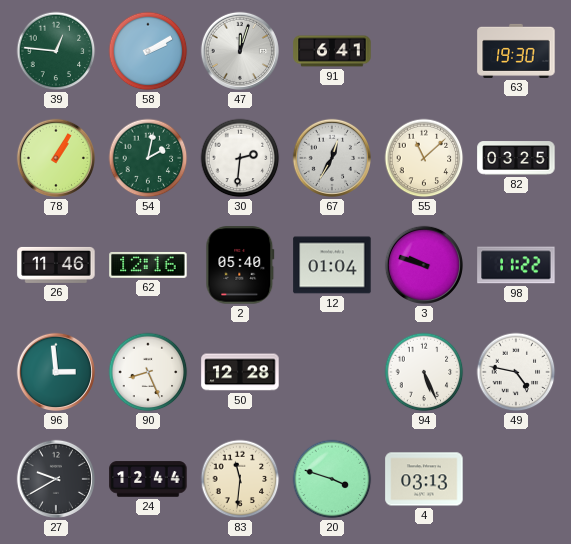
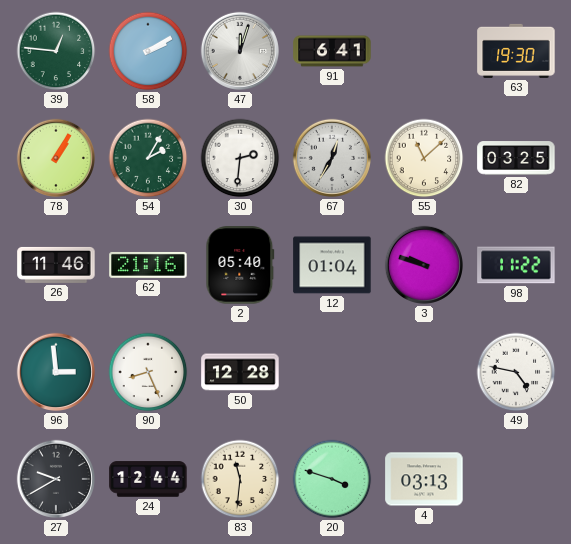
54: 2:02 -> 2:05
62: 12:16 -> 21:16
94: 5:26 -> none
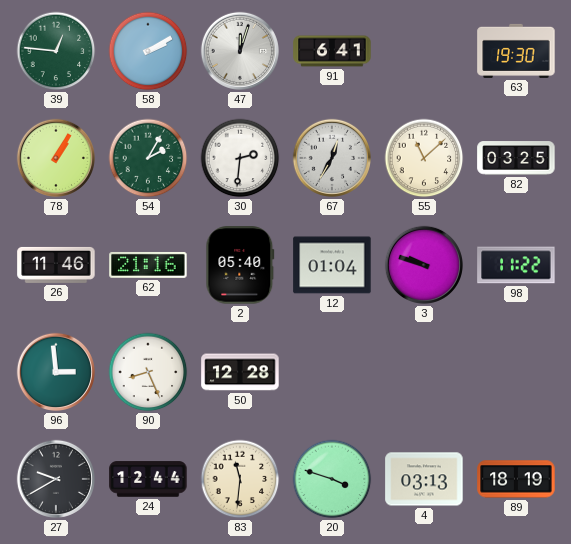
49: 4:47 -> none
89: none -> 18:19
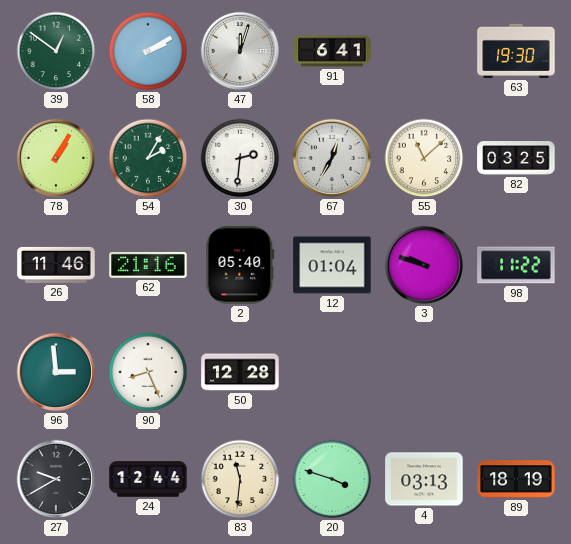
39: 12:46 -> 12:51
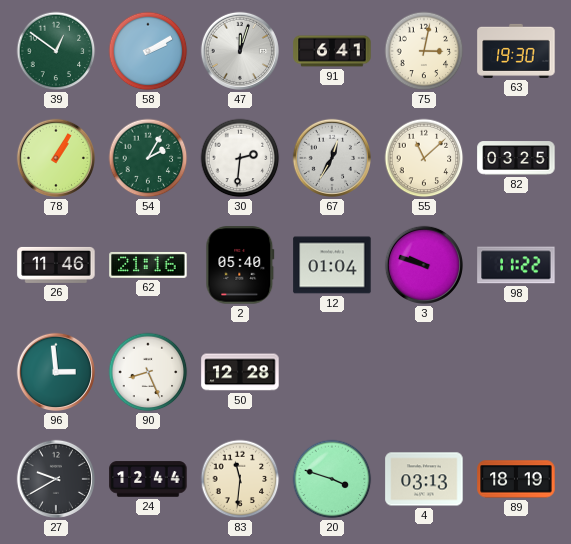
75: none -> 3:02
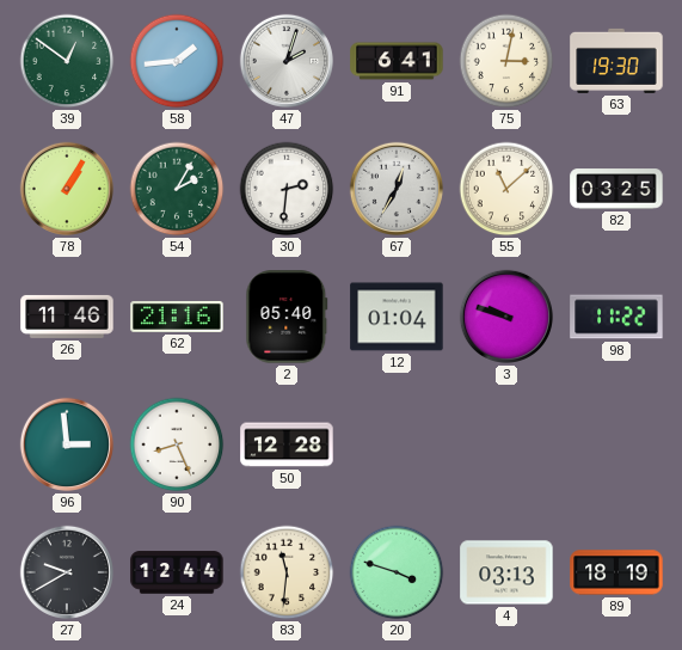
58: 2:10 -> 1:44
47: 12:03 -> 2:03
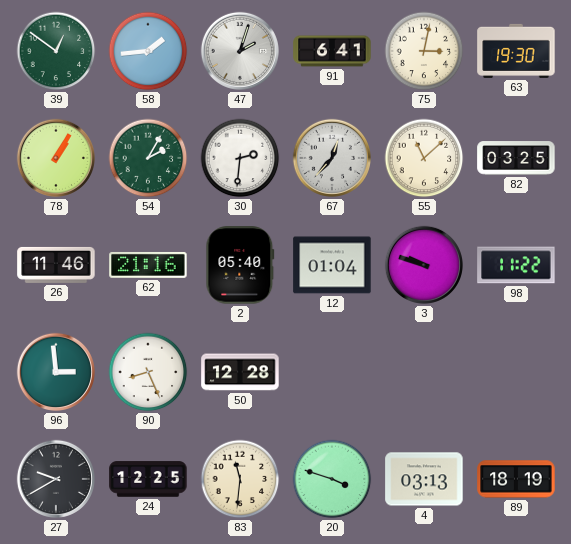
67: 12:35 -> 12:37
24: 12:44 -> 12:25
